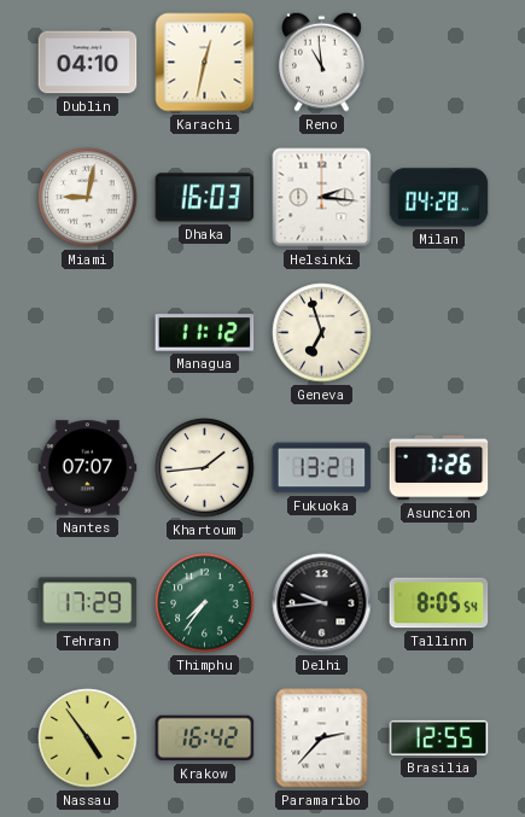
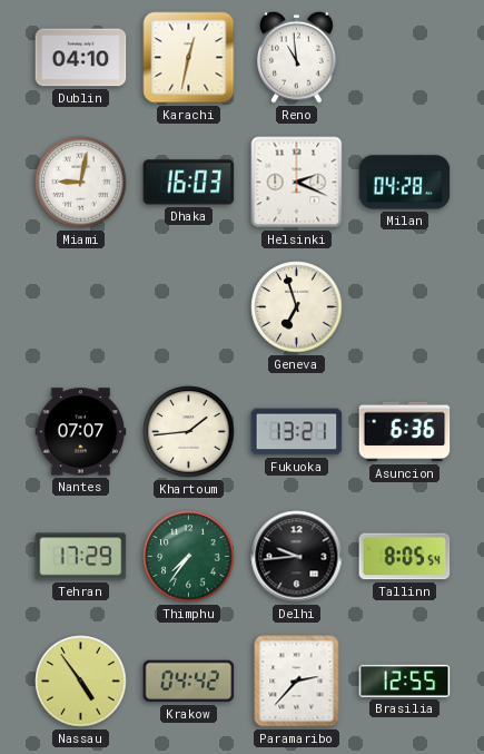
Helsinki: 2:16 -> 2:19
Managua: 11:12 -> none
Asuncion: 7:26 -> 6:36
Krakow: 16:42 -> 04:42
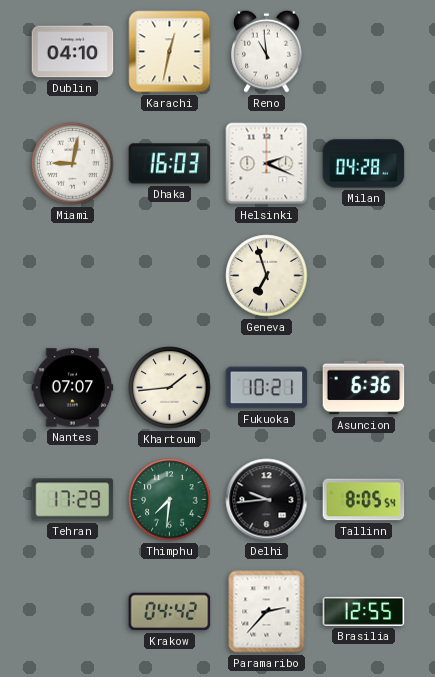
Fukuoka: 13:21 -> 10:21
Thimphu: 7:36 -> 7:31
Nassau: 4:54 -> none
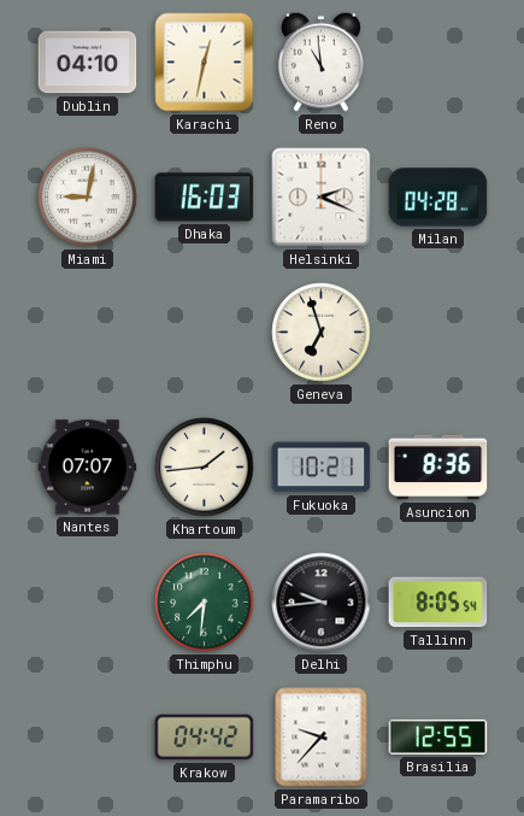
Asuncion: 6:36 -> 8:36
Tehran: 17:29 -> none
Paramaribo: 2:37 -> 9:37
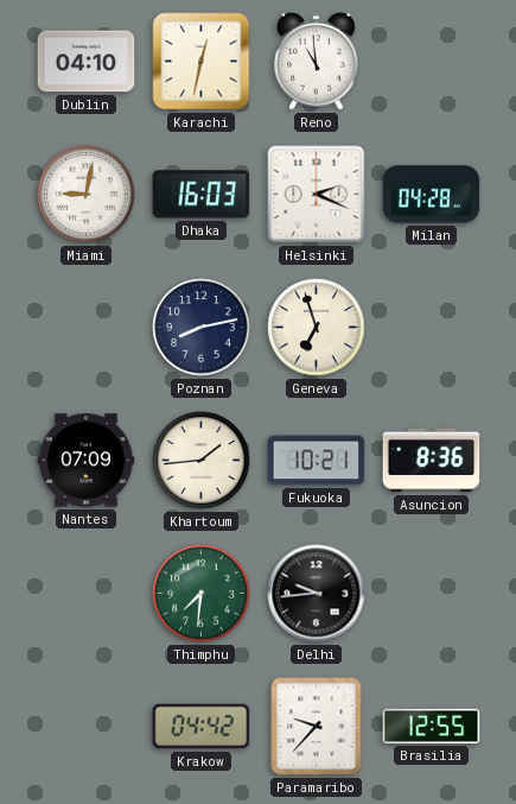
Poznan: none -> 8:13
Nantes: 07:07 -> 07:09
Tallinn: 8:05 -> none
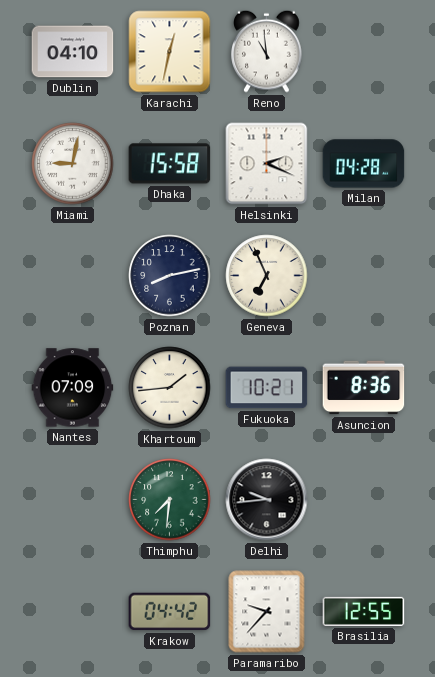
Dhaka: 16:03 -> 15:58
Geneva: 6:57 -> 6:56
